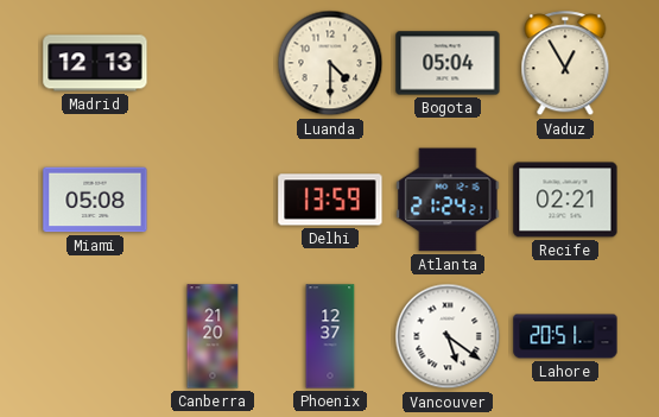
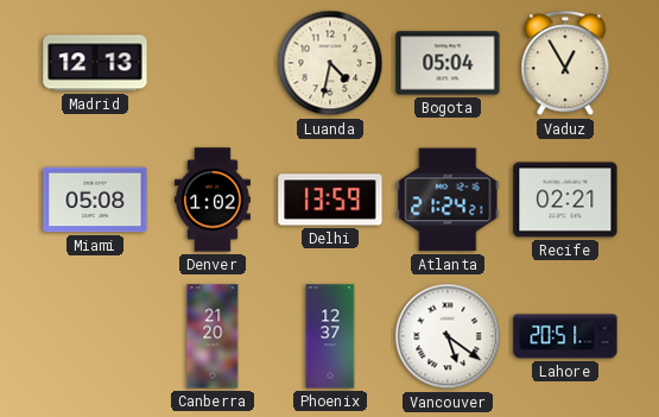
Luanda: 4:30 -> 4:32
Denver: none -> 1:02
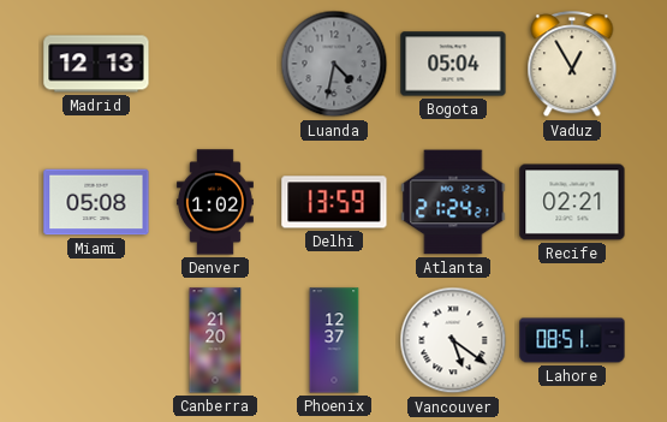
Luanda dial: cream -> grey
Lahore: 20:51 -> 08:51
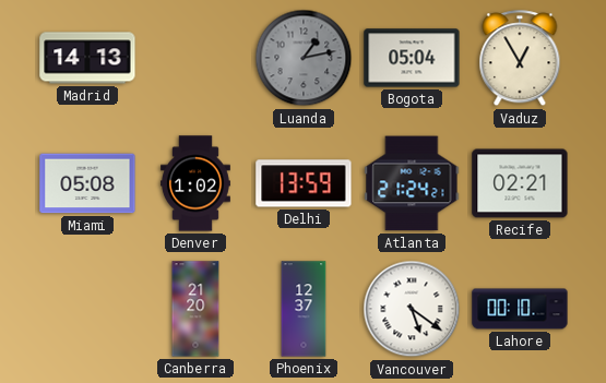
Madrid: 12:13 -> 14:13
Luanda: 4:32 -> 1:13
Lahore: 08:51 -> 00:10
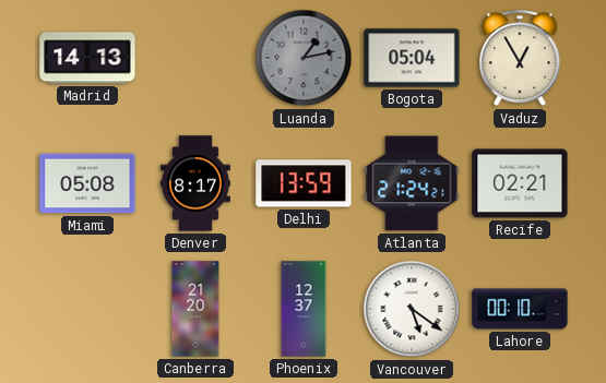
Denver: 1:02 -> 8:17
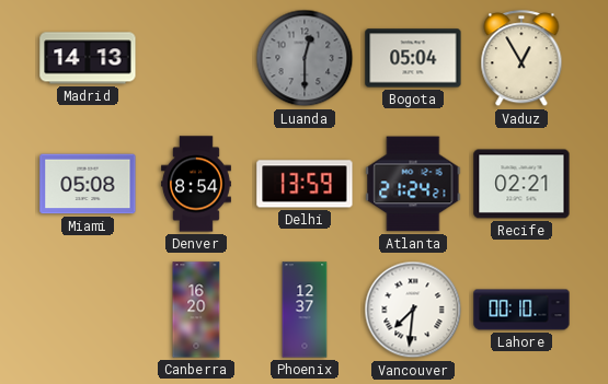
Luanda: 1:13 -> 12:30
Denver: 8:17 -> 8:54
Canberra: 21:20 -> 16:20
Vancouver: 5:21 -> 7:31
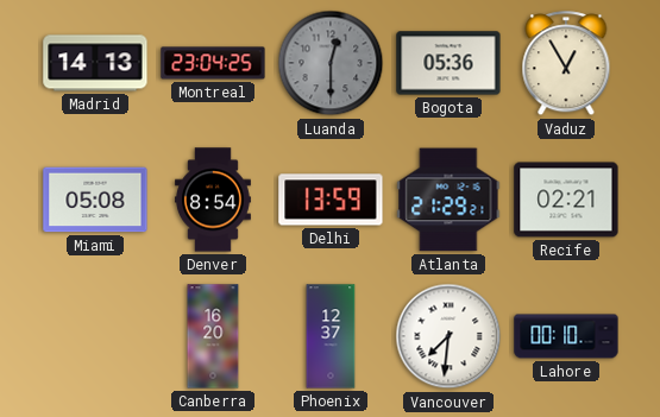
Montreal: none -> 23:04
Bogota: 05:04 -> 05:36
Atlanta: 21:24 -> 21:29
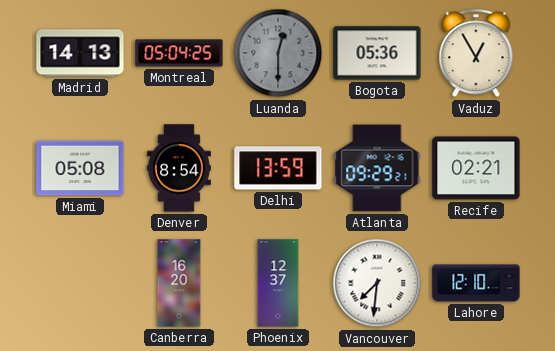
Montreal: 23:04 -> 05:04
Atlanta: 21:29 -> 09:29
Lahore: 00:10 -> 12:10
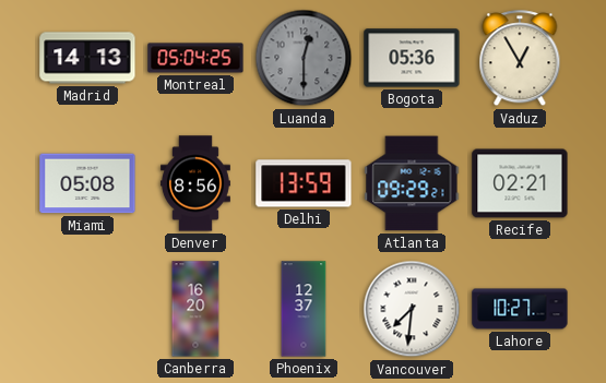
Denver: 8:54 -> 8:56
Lahore: 12:10 -> 10:27
